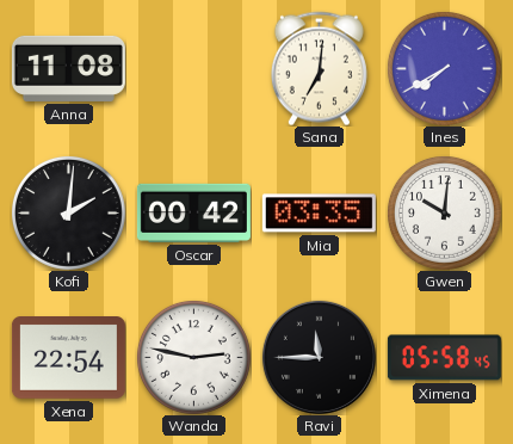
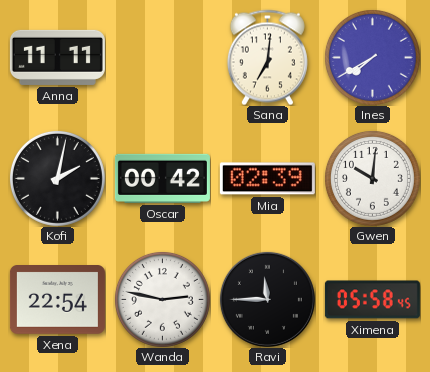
Anna: 11:08 -> 11:11
Kofi: 2:01 -> 2:02
Mia: 03:35 -> 02:39
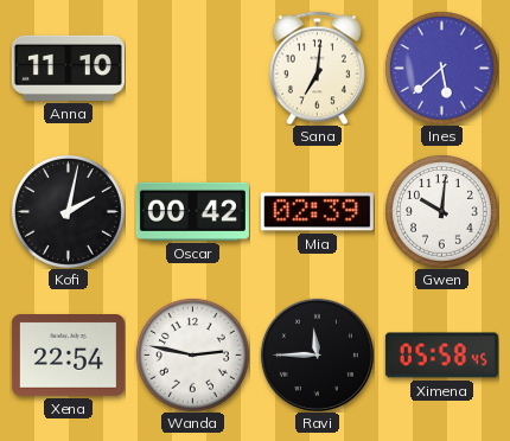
Anna: 11:11 -> 11:10
Ines: 7:40 -> 5:38
